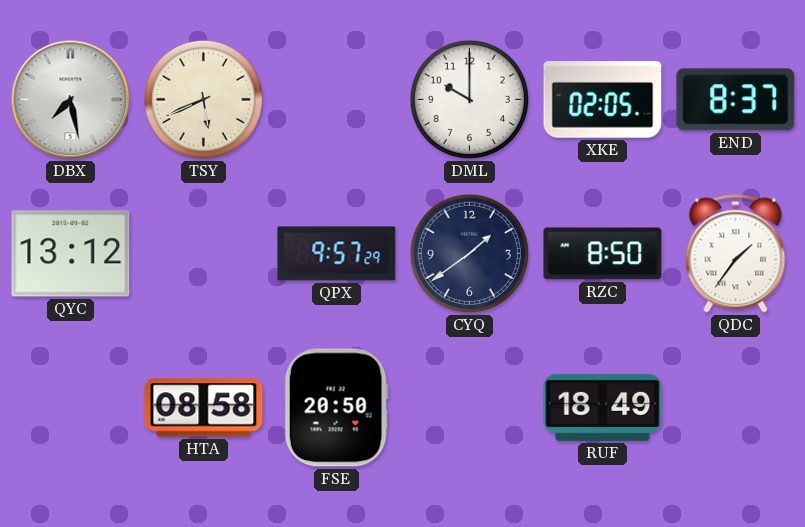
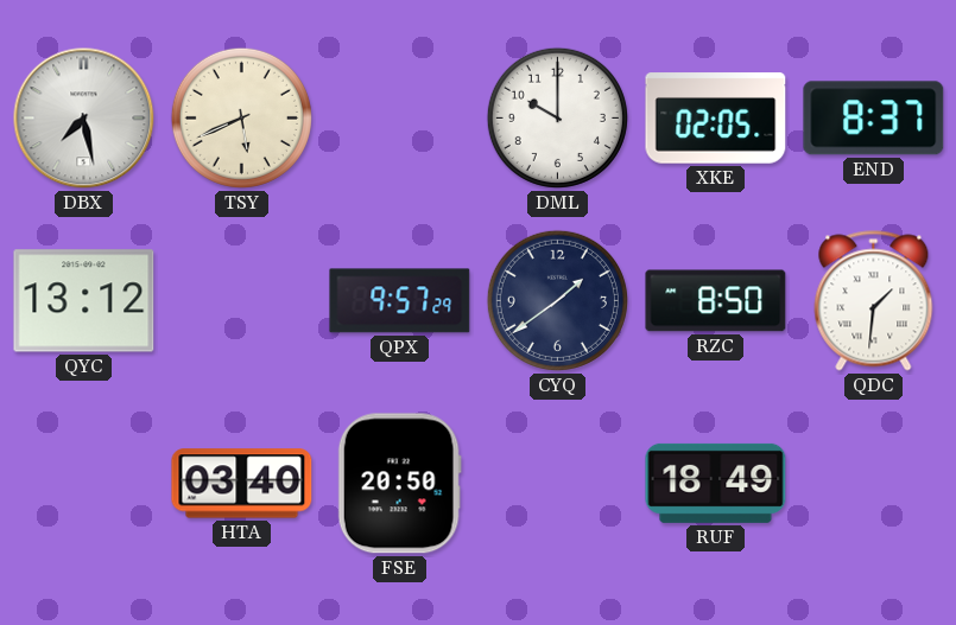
QDC: 1:36 -> 1:31
HTA: 08:58 -> 03:40
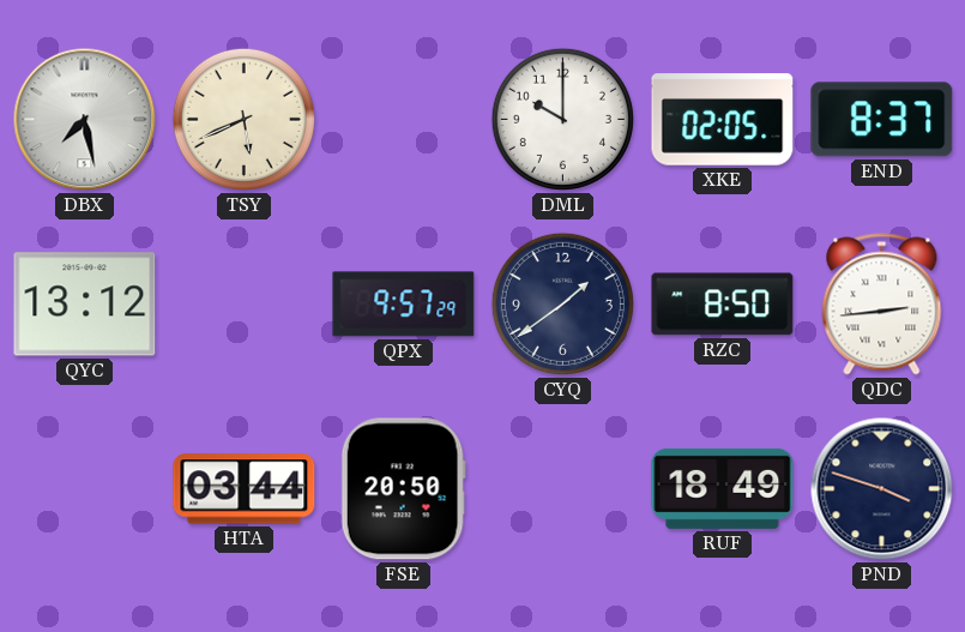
QDC: 1:31 -> 2:44
HTA: 03:40 -> 03:44
PND: none -> 3:48
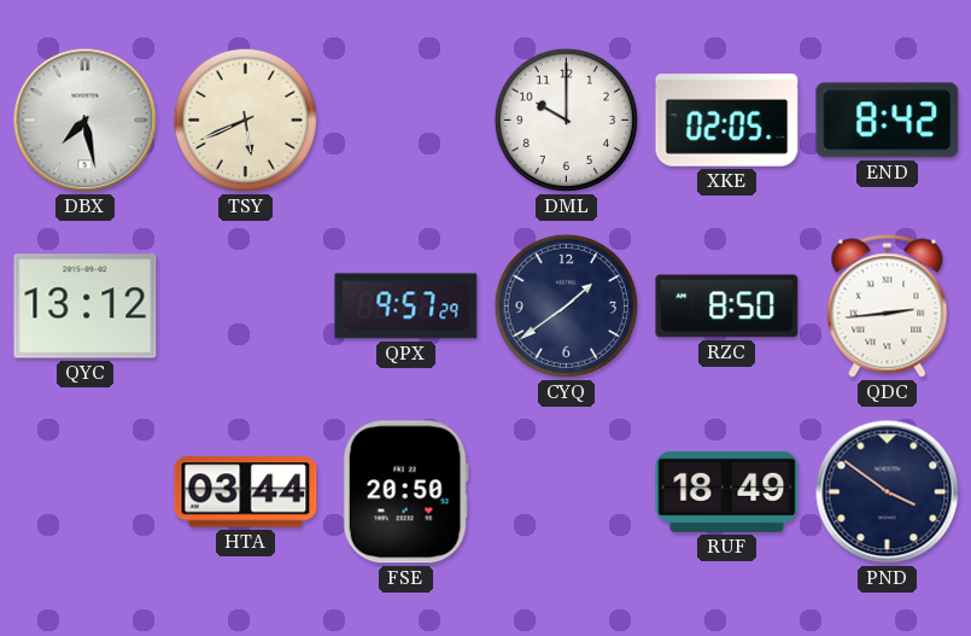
END: 8:37 -> 8:42
PND: 3:48 -> 3:51
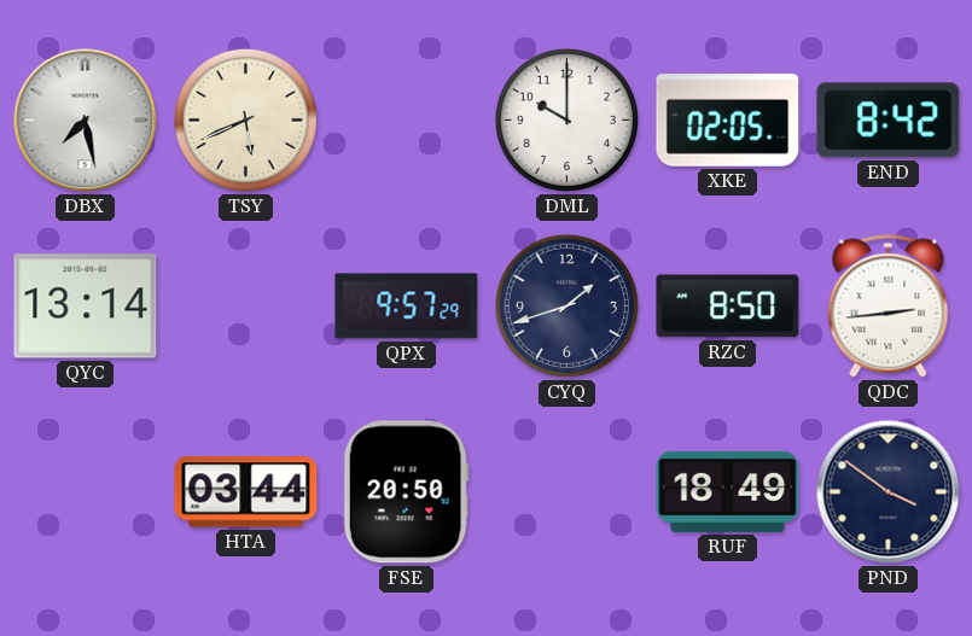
QYC: 13:12 -> 13:14
CYQ: 1:39 -> 1:42
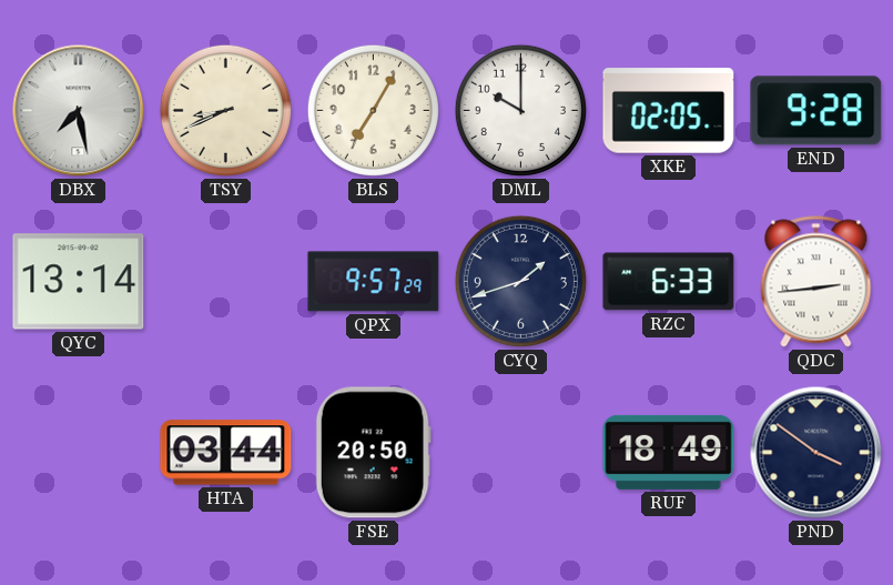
TSY: 5:41 -> 8:41
BLS: none -> 7:05
END: 8:42 -> 9:28
RZC: 8:50 -> 6:33
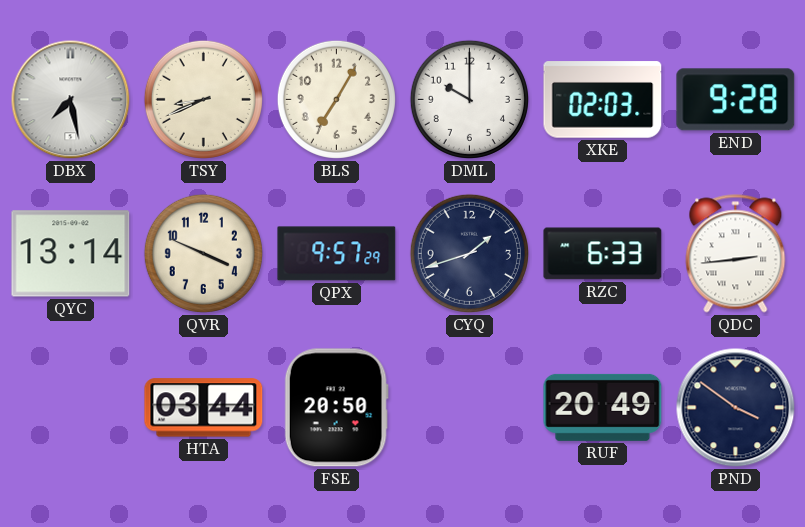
XKE: 02:05 -> 02:03
QVR: none -> 3:49
RUF: 18:49 -> 20:49
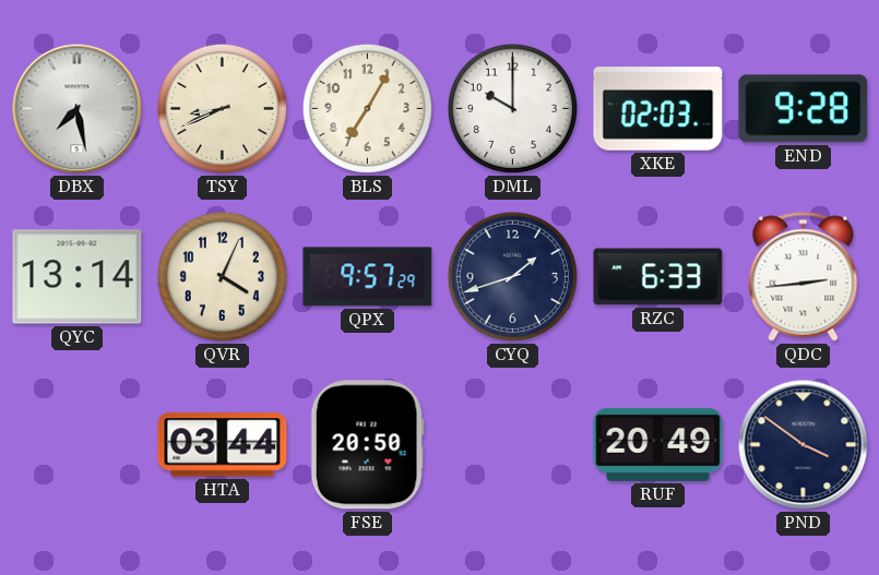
QVR: 3:49 -> 4:04
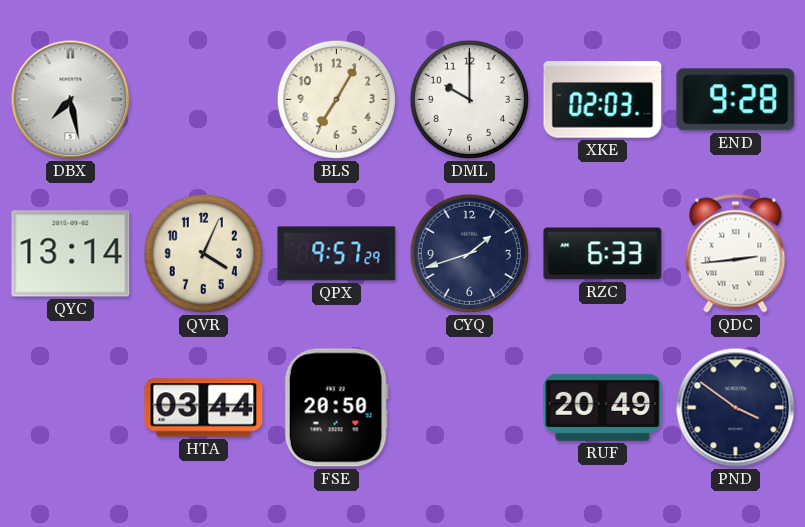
TSY: 8:41 -> none
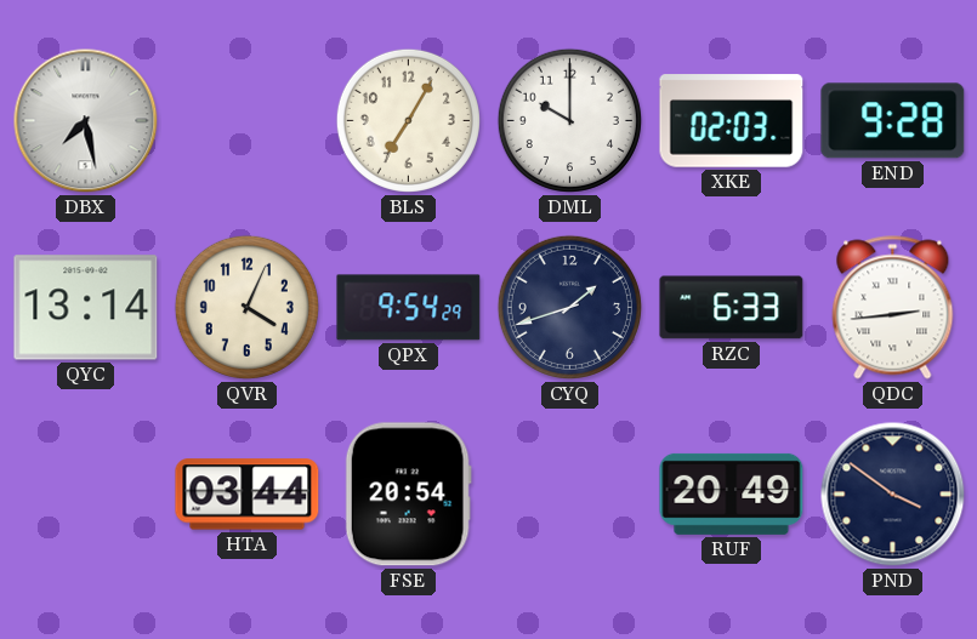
QPX: 9:57 -> 9:54
FSE: 20:50 -> 20:54
